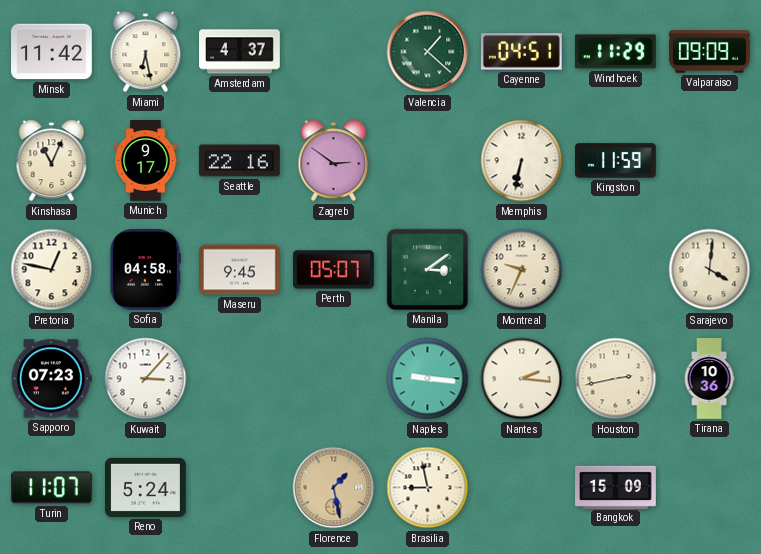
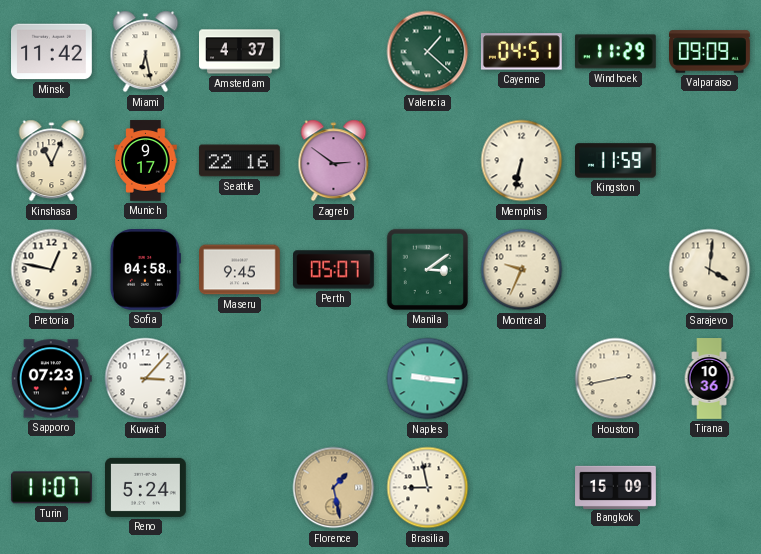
Nantes: 2:16 -> none
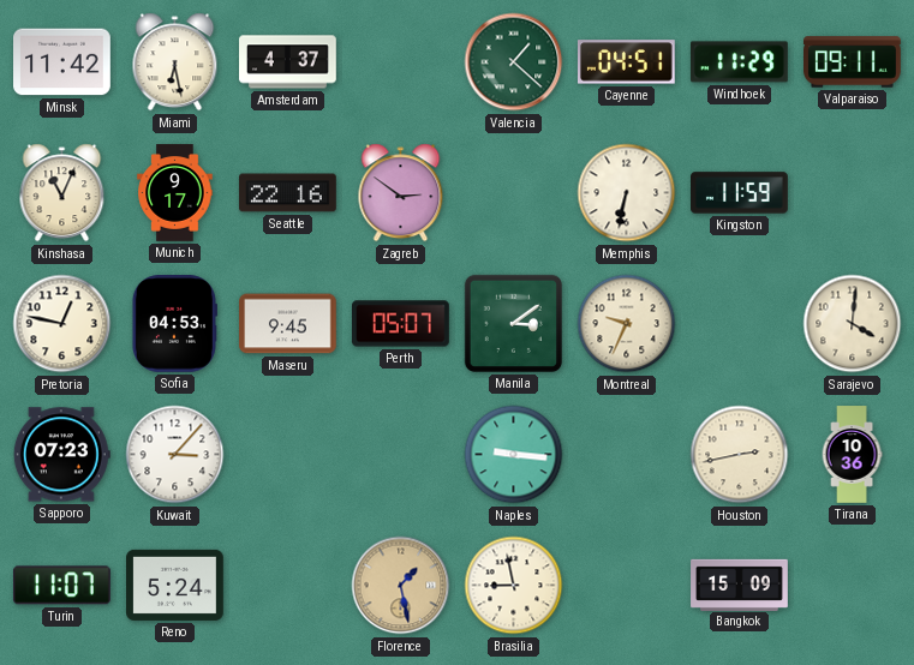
Valparaiso: 09:09 -> 09:11
Sofia: 04:58 -> 04:53
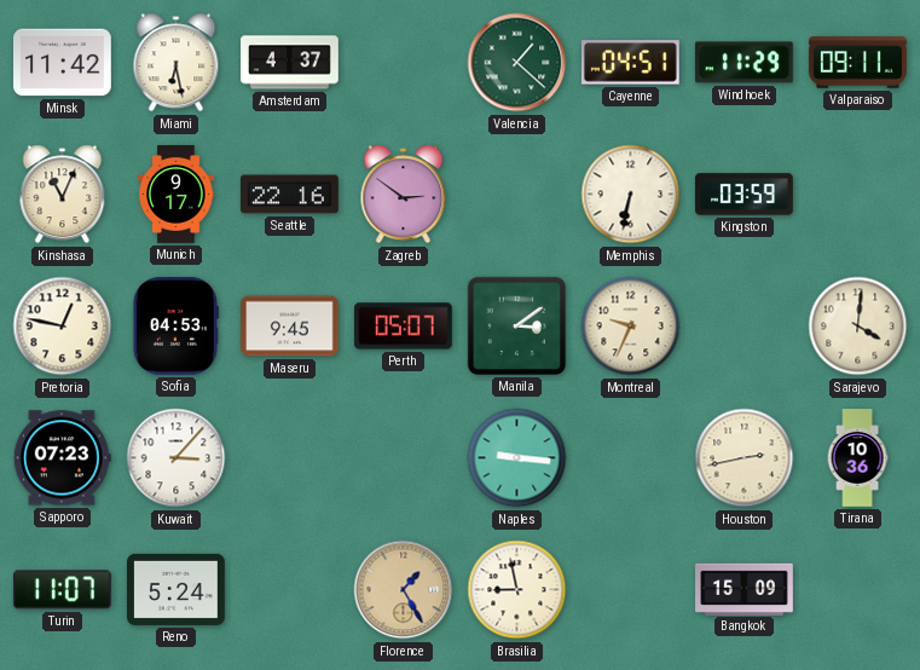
Kingston: 11:59 -> 03:59
Florence: 1:28 -> 1:25
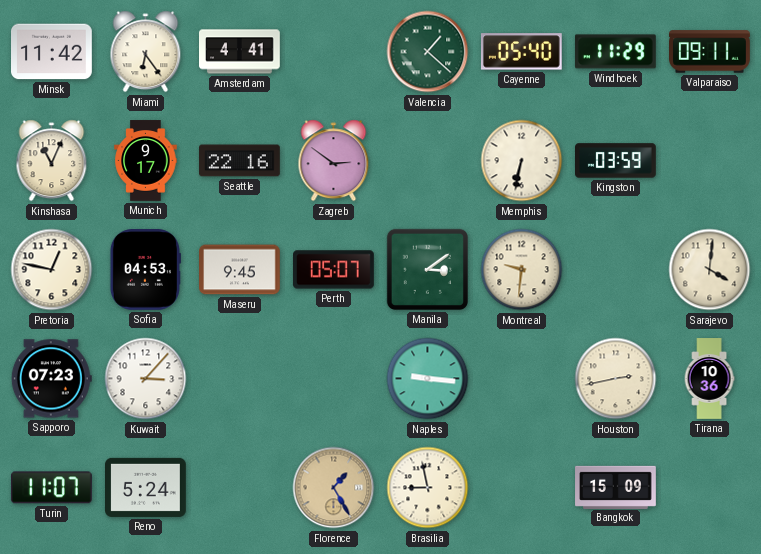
Miami: 6:28 -> 6:24
Amsterdam: 4:37 -> 4:41
Cayenne: 04:51 -> 05:40
Montreal: 9:34 -> 9:31
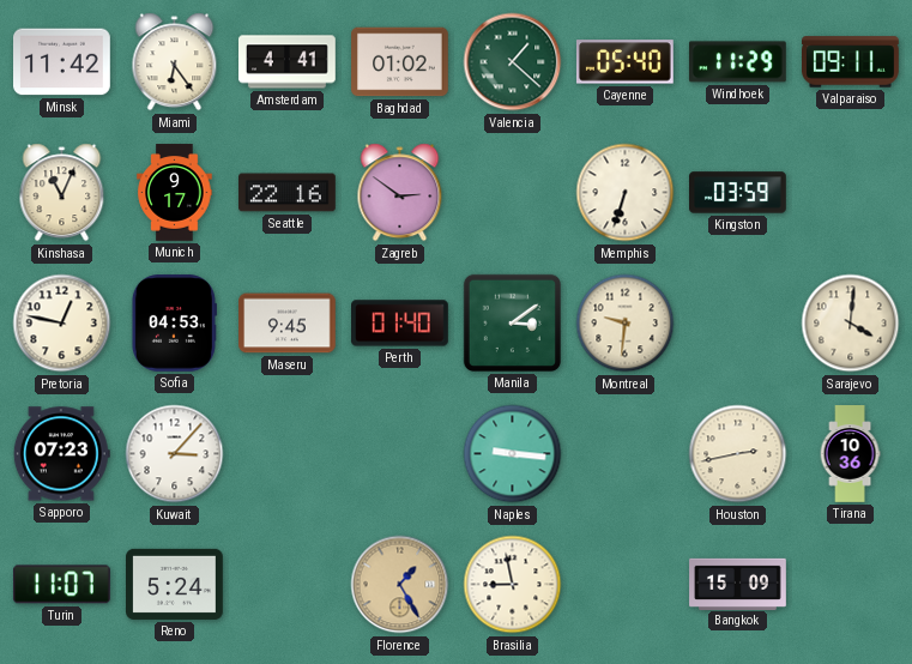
Baghdad: none -> 01:02
Memphis: 6:32 -> 6:33
Perth: 05:07 -> 01:40
